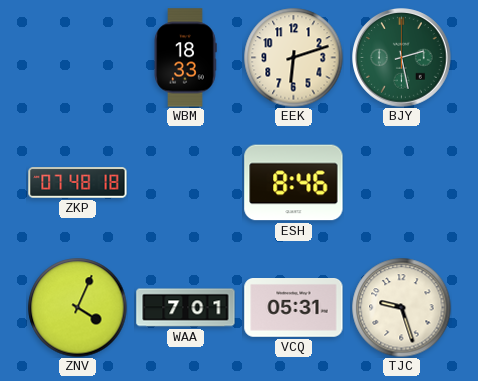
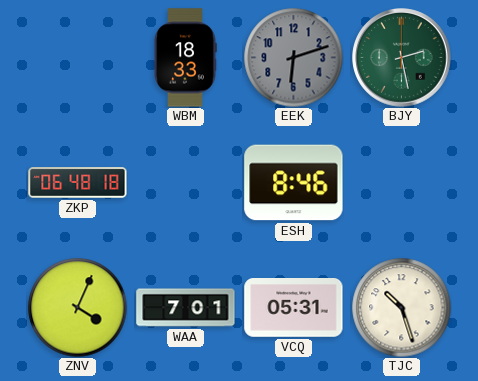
EEK dial: cream -> grey
ZKP: 07:48 -> 06:48
TJC: 9:27 -> 10:27
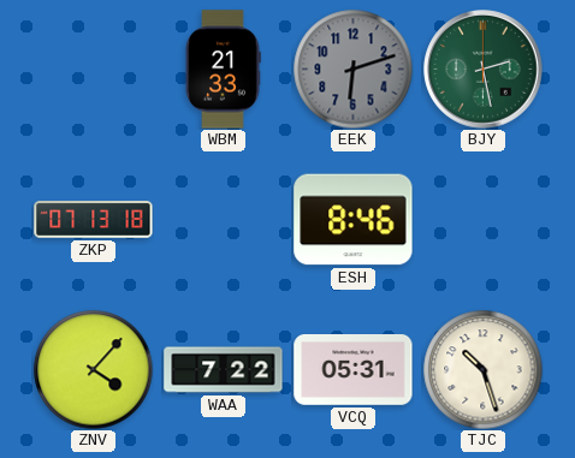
WBM: 18:33 -> 21:33
ZKP: 06:48 -> 07:13
ZNV: 4:04 -> 4:07
WAA: 7:01 -> 7:22
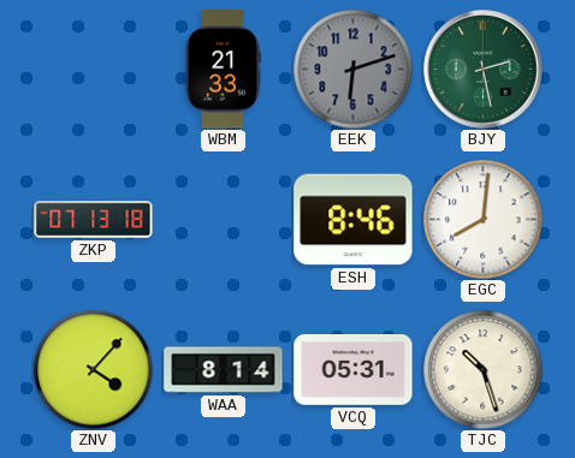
EGC: none -> 8:01
WAA: 7:22 -> 8:14
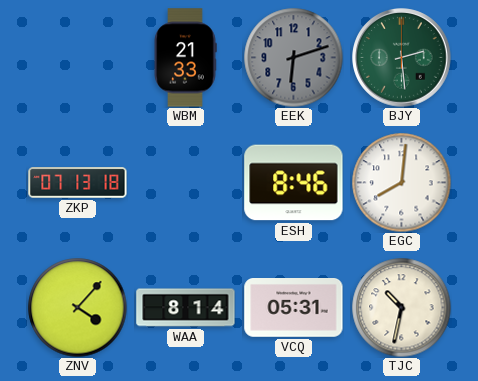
BJY: 2:28 -> 2:29
TJC: 10:27 -> 10:32
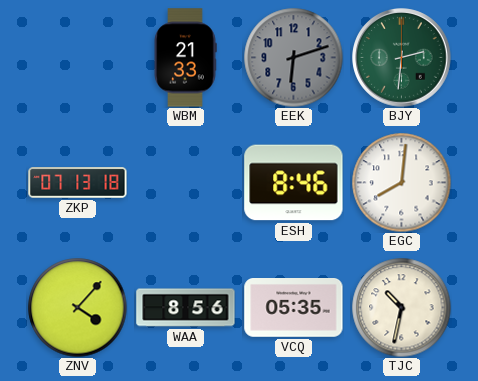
BJY: 2:29 -> 2:31
WAA: 8:14 -> 8:56
VCQ: 05:31 -> 05:35
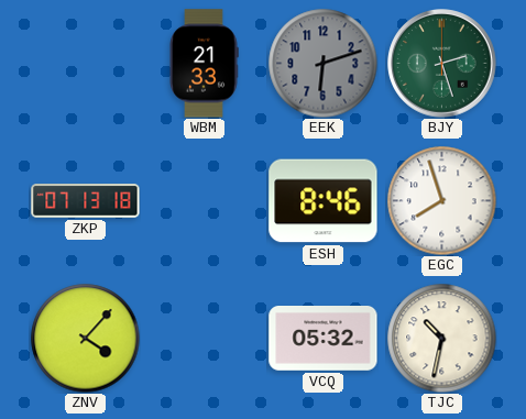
BJY: 2:31 -> 2:27
EGC: 8:01 -> 7:57
WAA: 8:56 -> none
VCQ: 05:35 -> 05:32
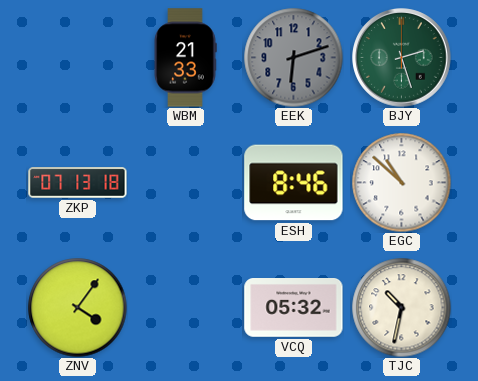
EGC: 7:57 -> 10:52
ZNV: 4:07 -> 4:06
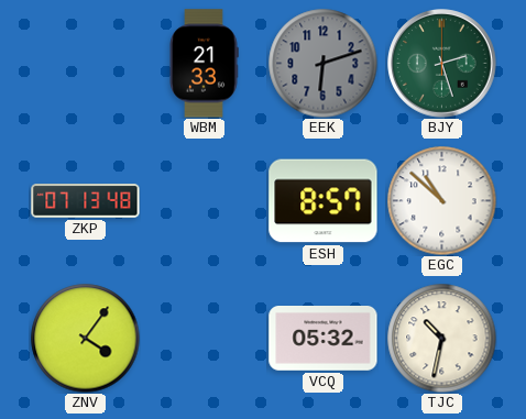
ZKP: 07:13:18 -> 07:13:48
ESH: 8:46 -> 8:57
